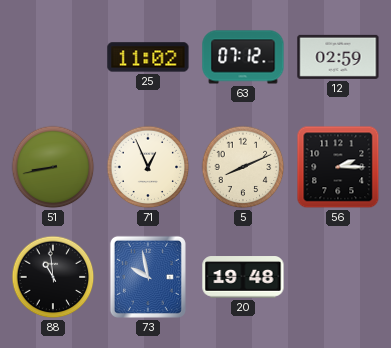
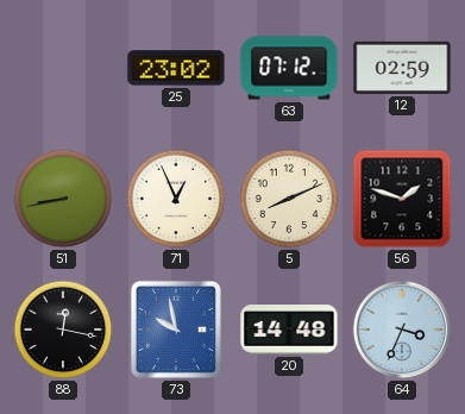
25: 11:02 -> 23:02
56: 2:15 -> 1:48
88: 10:59 -> 12:17
20: 19:48 -> 14:48
64: none -> 3:34
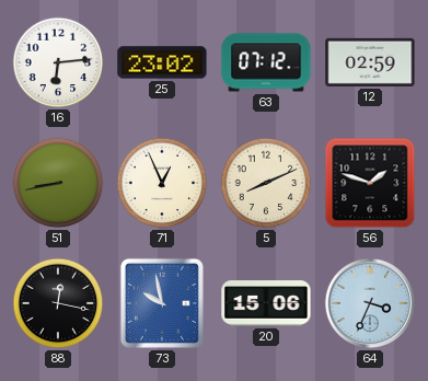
16: none -> 6:14
20: 14:48 -> 15:06
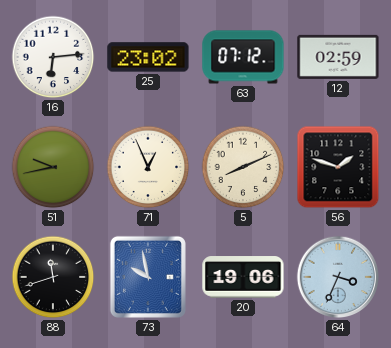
51: 8:43 -> 9:43
88: 12:17 -> 11:42
20: 15:06 -> 19:06
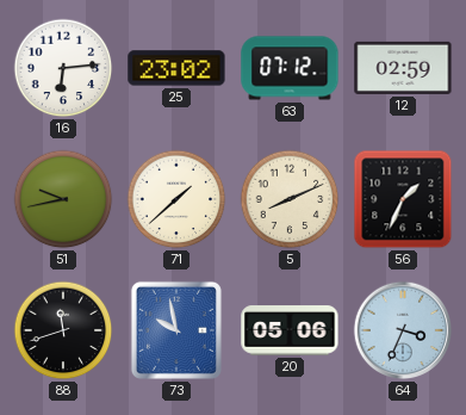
71: 12:56 -> 1:38
56: 1:48 -> 1:34
20: 19:06 -> 05:06
